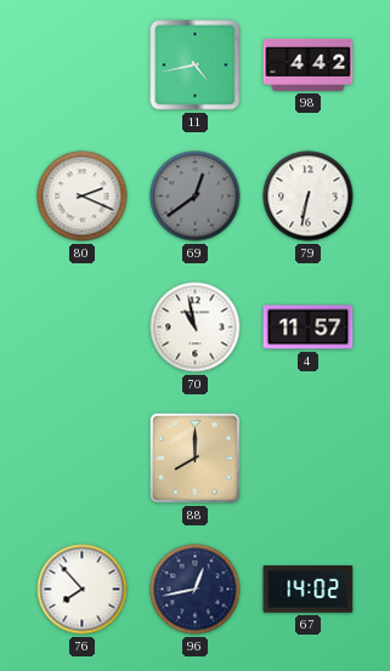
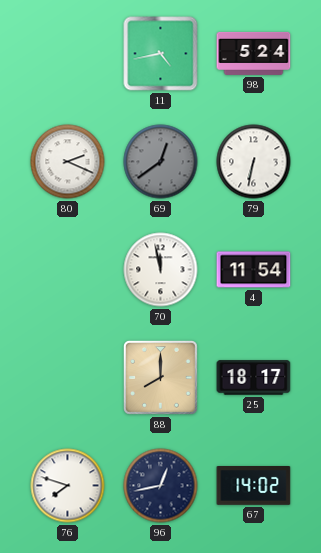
98: 4:42 -> 5:24
70: 10:58 -> 11:58
4: 11:57 -> 11:54
25: none -> 18:17
76: 7:53 -> 7:48
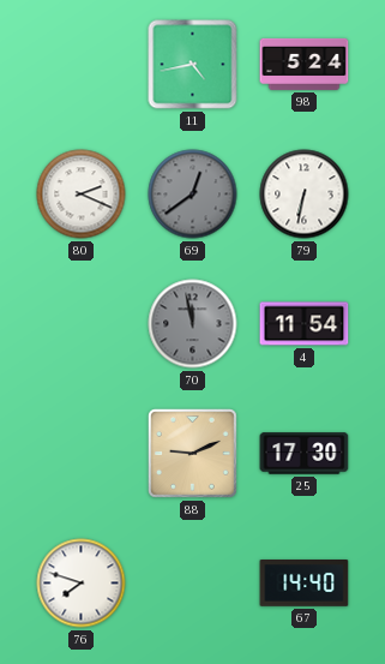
70 dial: white -> grey
88: 8:00 -> 9:11
25: 18:17 -> 17:30
96: 12:43 -> none
67: 14:02 -> 14:40
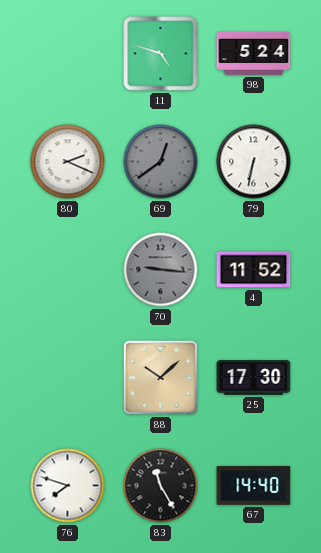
11: 4:43 -> 4:48
70: 11:58 -> 9:16
4: 11:54 -> 11:52
88: 9:11 -> 10:08
83: none -> 11:25
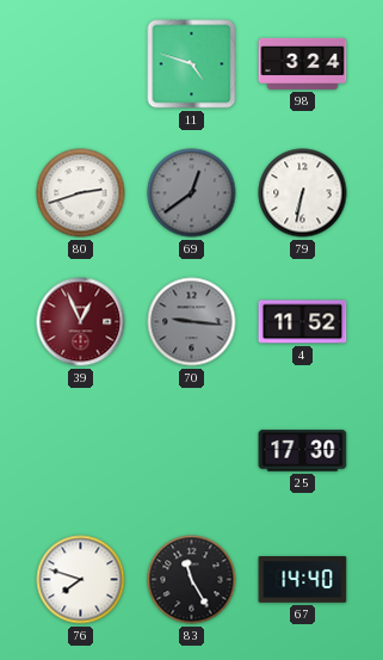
98: 5:24 -> 3:24
80: 2:19 -> 2:42
39: none -> 12:56
88: 10:08 -> none
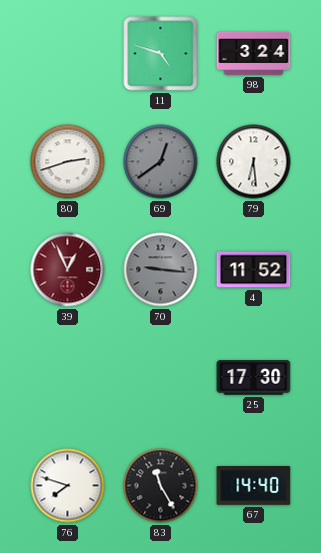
79: 6:32 -> 6:29
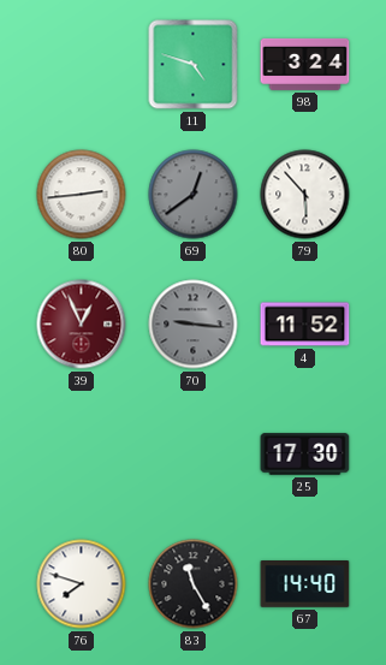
80: 2:42 -> 2:44
79: 6:29 -> 5:53
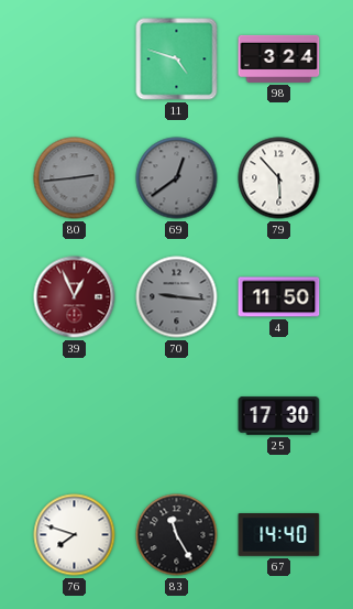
80 dial: white -> grey
4: 11:52 -> 11:50
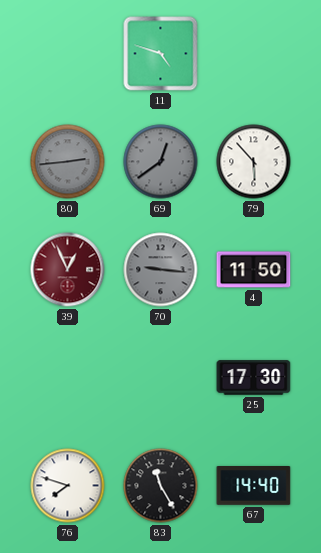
98: 3:24 -> none
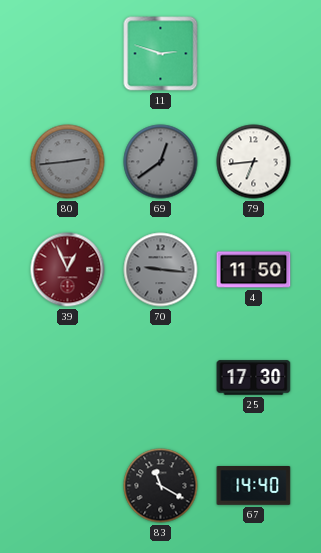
11: 4:48 -> 2:48
79: 5:53 -> 6:44
76: 7:48 -> none
83: 11:25 -> 11:20
